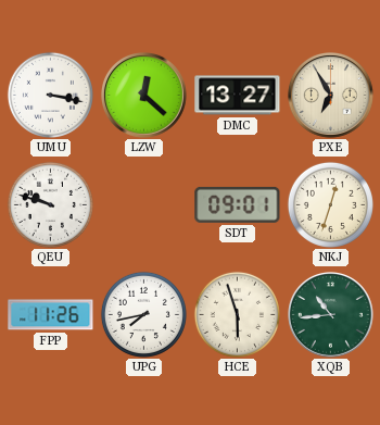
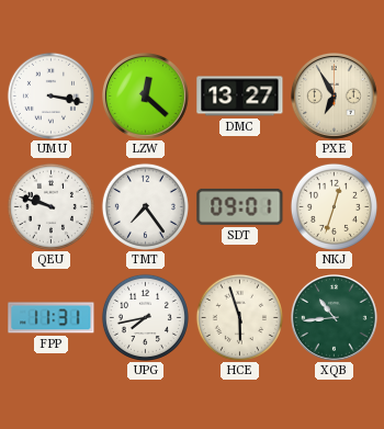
TMT: none -> 7:24
FPP: 11:26 -> 11:31
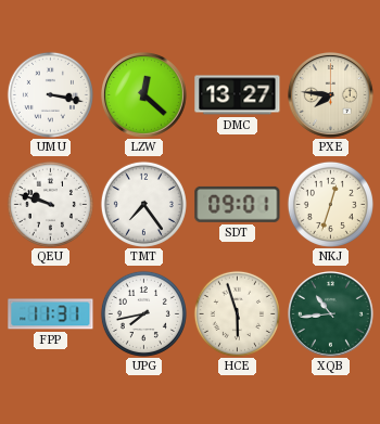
PXE: 6:55 -> 7:46
